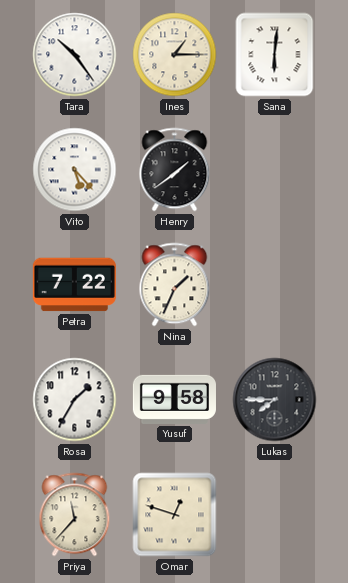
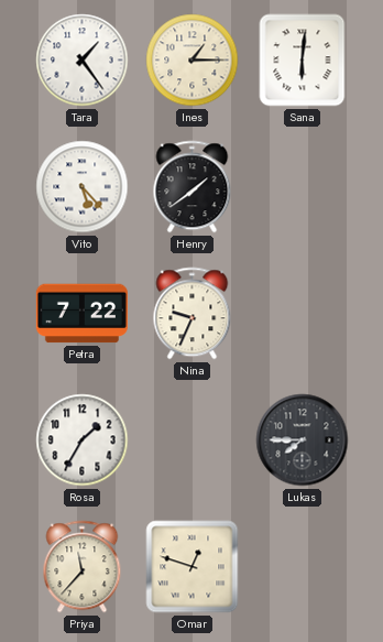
Tara: 10:24 -> 1:24
Nina: 1:34 -> 9:34
Yusuf: 9:58 -> none
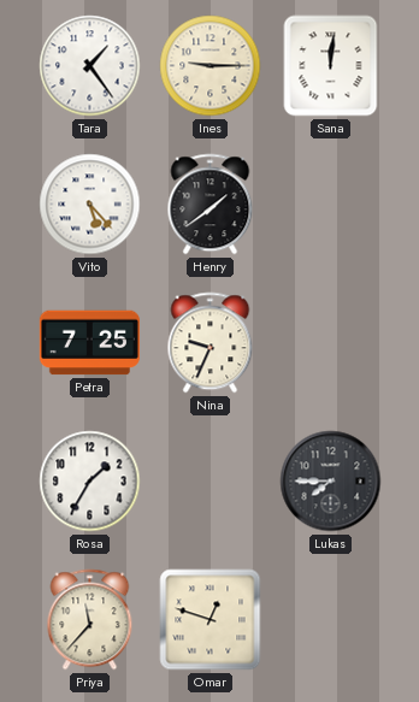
Ines: 1:15 -> 9:15
Sana: 6:01 -> 12:01
Petra: 7:22 -> 7:25
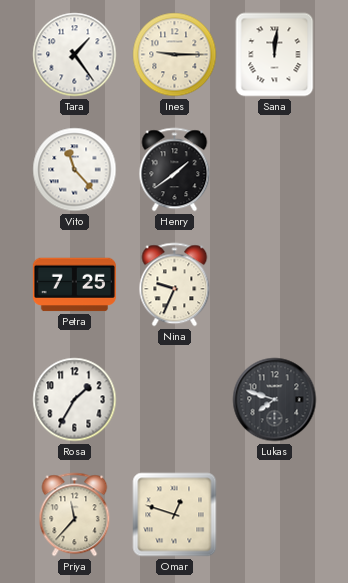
Vito: 5:23 -> 11:23
Lukas: 7:45 -> 7:48
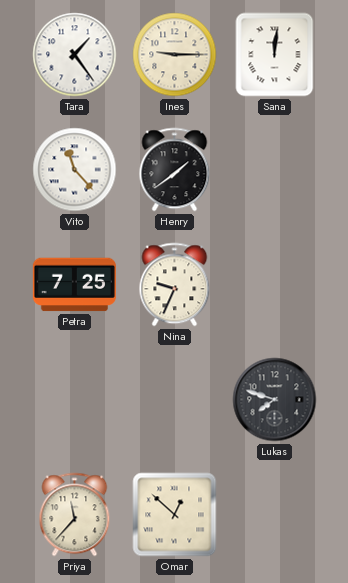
Rosa: 1:35 -> none
Omar: 12:48 -> 12:52
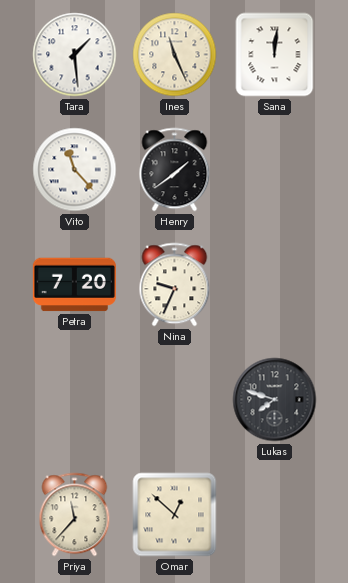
Tara: 1:24 -> 1:29
Ines: 9:15 -> 11:26
Petra: 7:25 -> 7:20
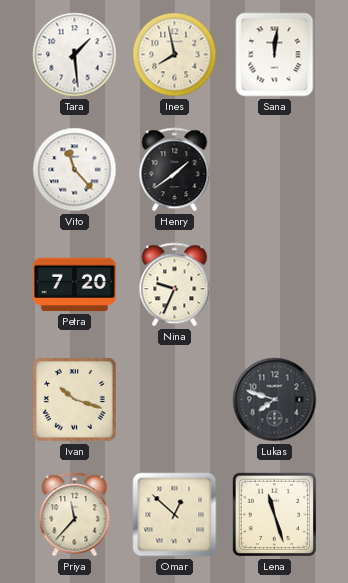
Ines: 11:26 -> 7:58
Ivan: none -> 10:18
Lena: none -> 11:27
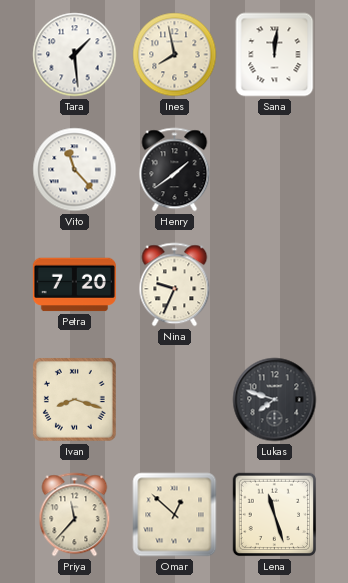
Ivan: 10:18 -> 8:18
